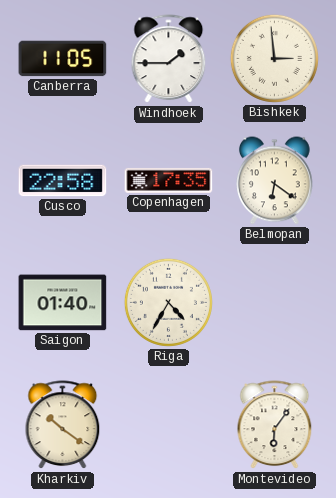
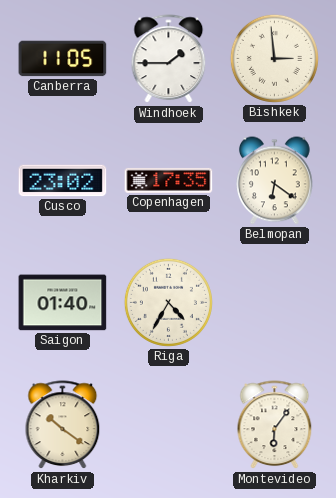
Cusco: 22:58 -> 23:02
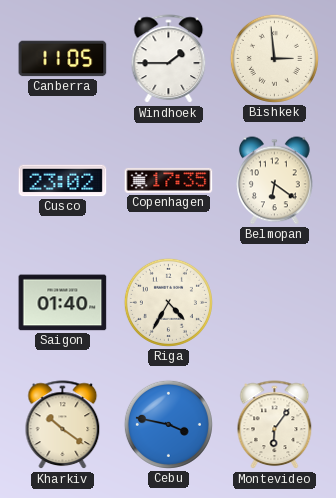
Cebu: none -> 3:47
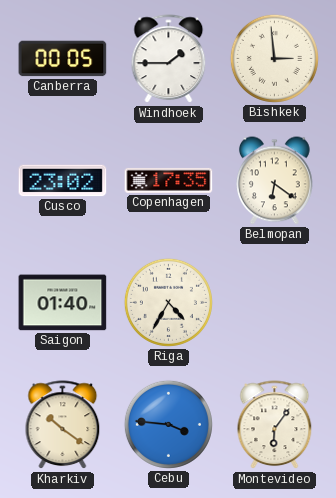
Canberra: 11:05 -> 00:05
Cebu: 3:47 -> 3:46
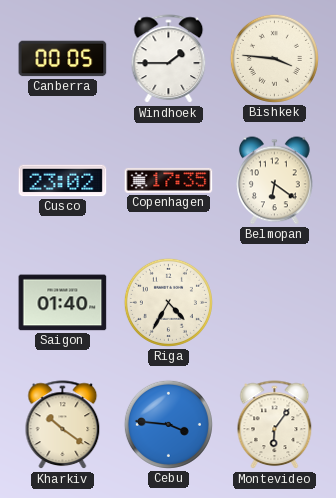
Bishkek: 2:59 -> 3:46
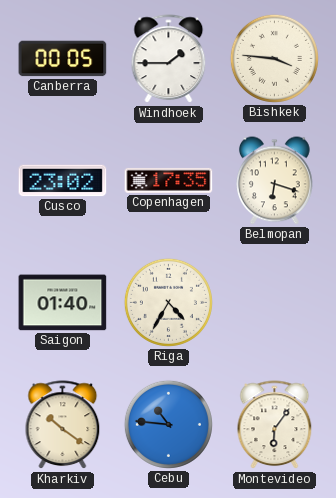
Belmopan: 6:21 -> 6:18
Cebu: 3:46 -> 10:46
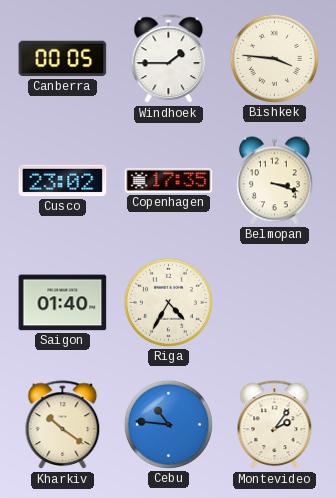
Belmopan: 6:18 -> 3:18
Montevideo: 6:06 -> 2:06
